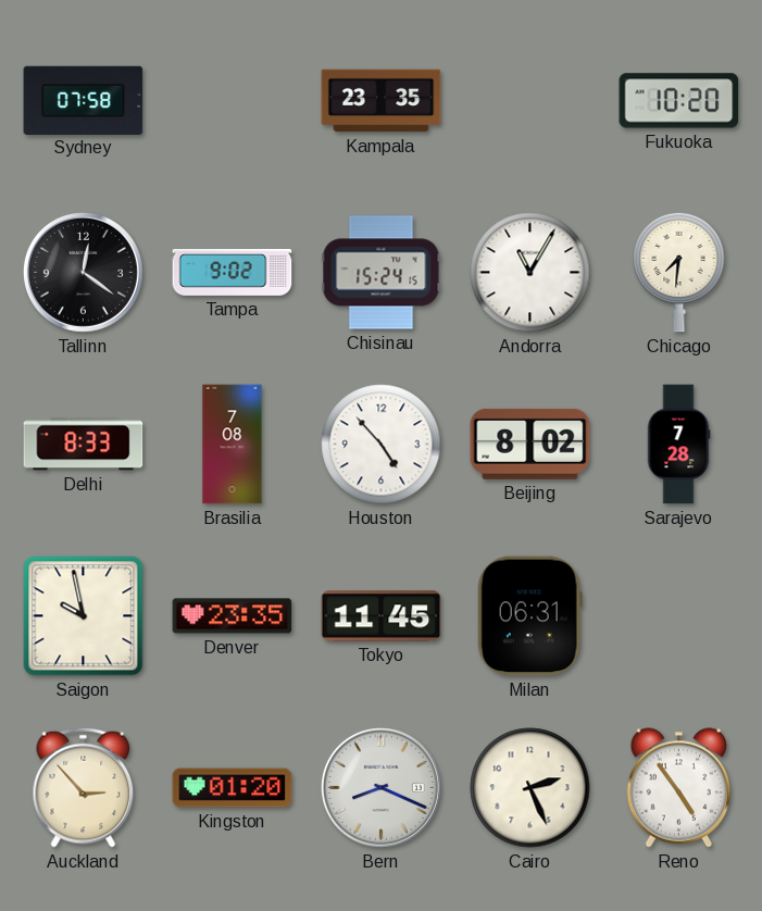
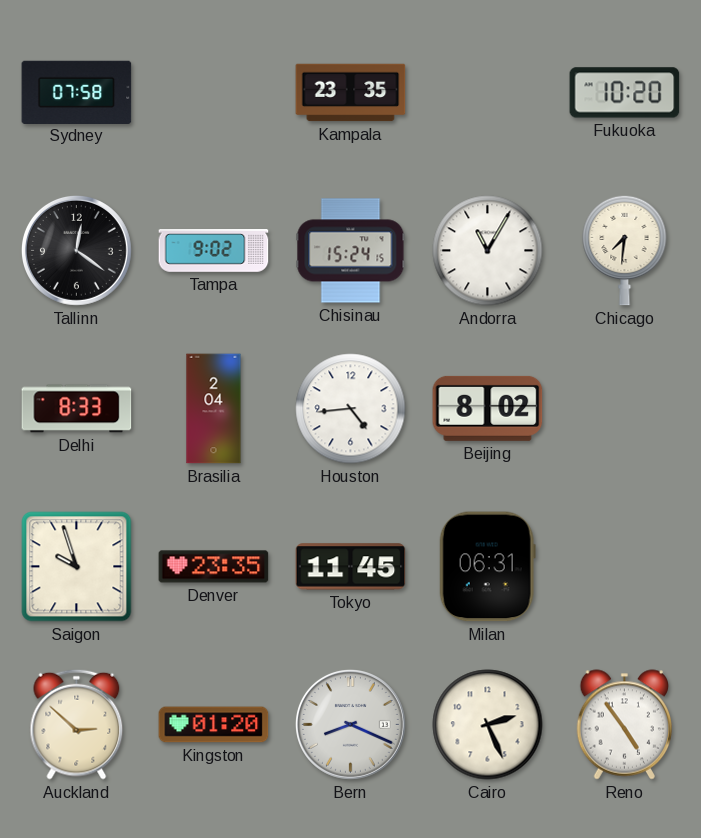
Brasilia: 7:08 -> 2:04
Houston: 4:53 -> 4:44
Sarajevo: 7:28 -> none
Saigon: 9:58 -> 9:57
Auckland: 2:53 -> 2:52
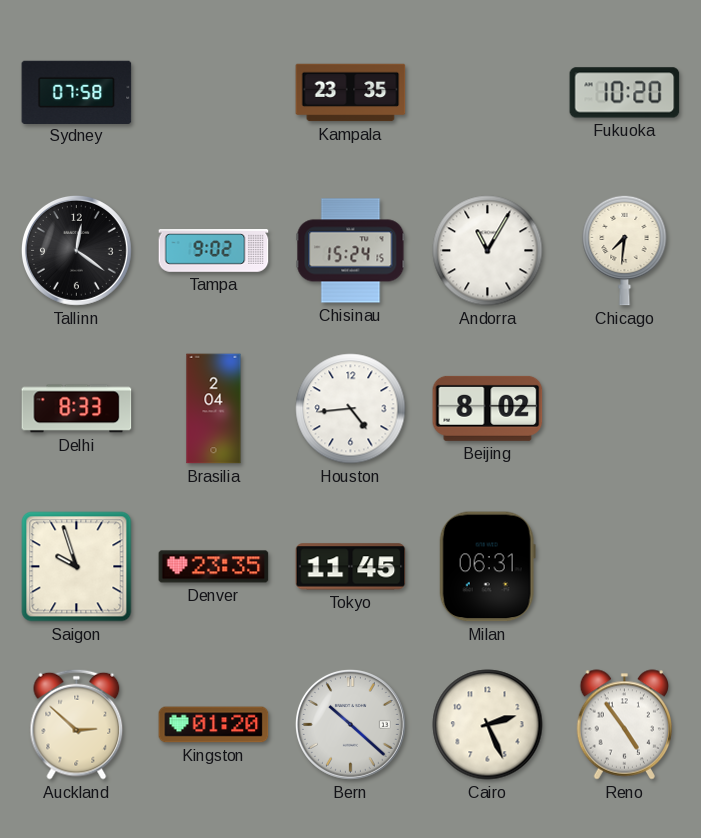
Bern: 8:19 -> 10:22
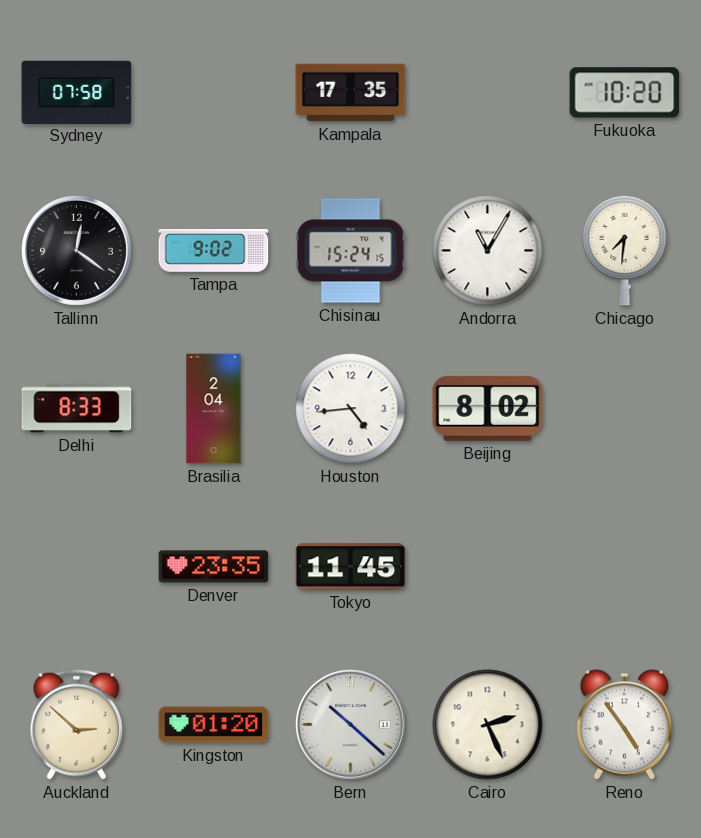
Kampala: 23:35 -> 17:35
Saigon: 9:57 -> none
Milan: 06:31 -> none
